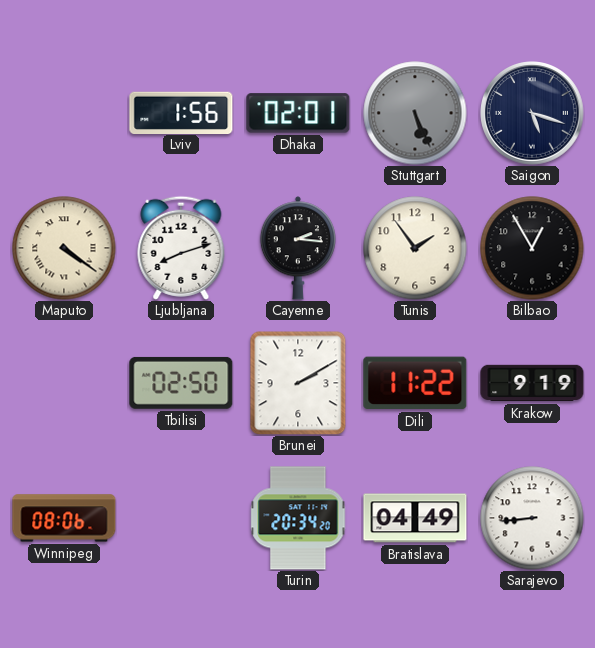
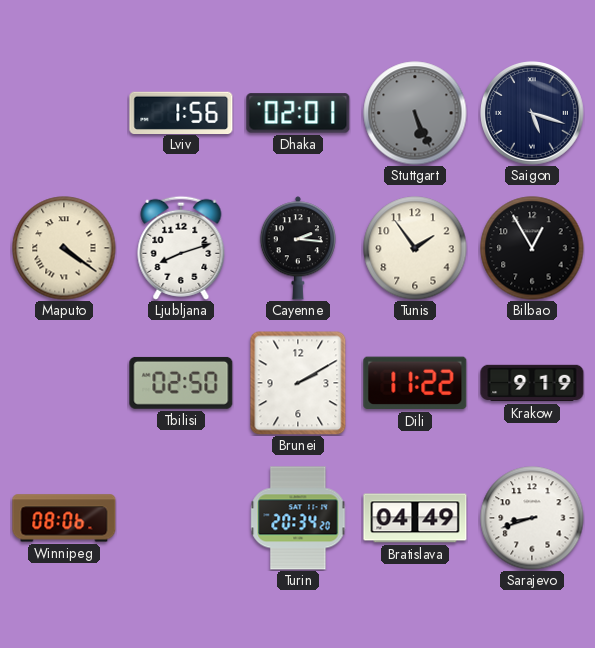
Sarajevo: 8:44 -> 8:42
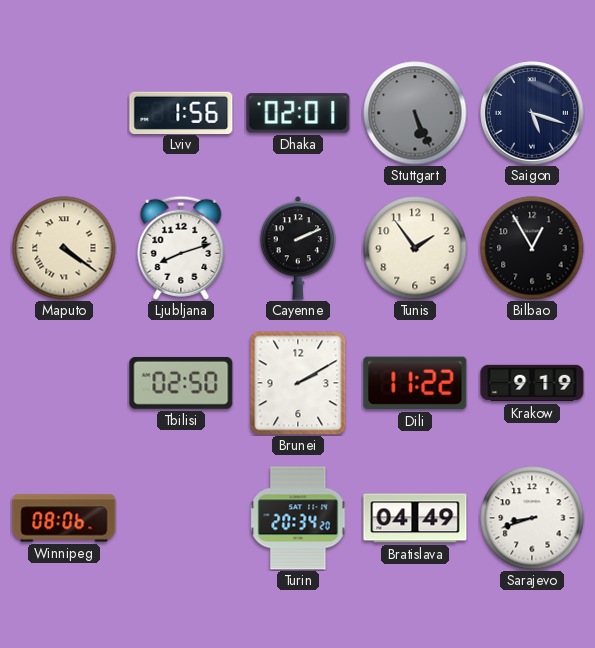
Cayenne: 2:16 -> 2:11
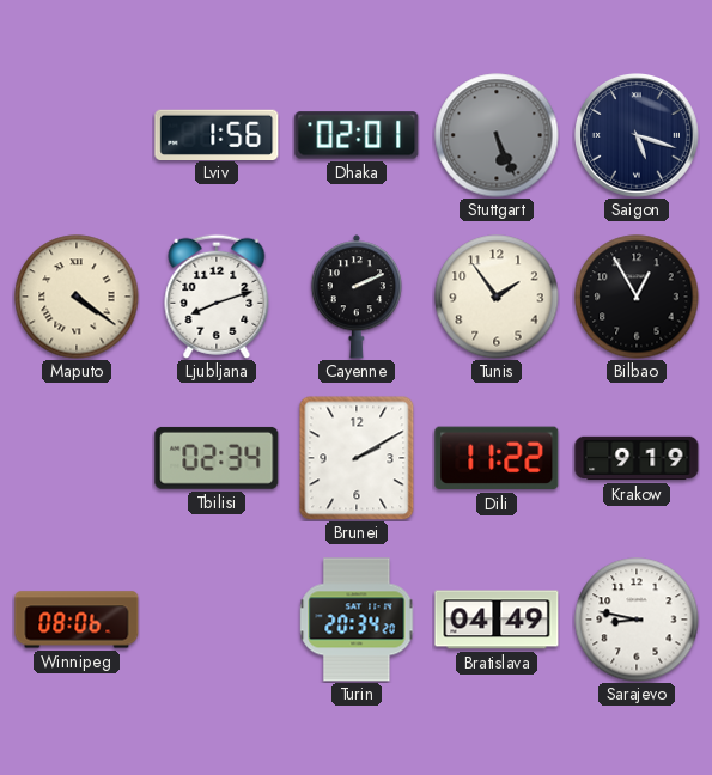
Tbilisi: 02:50 -> 02:34
Sarajevo: 8:42 -> 8:47
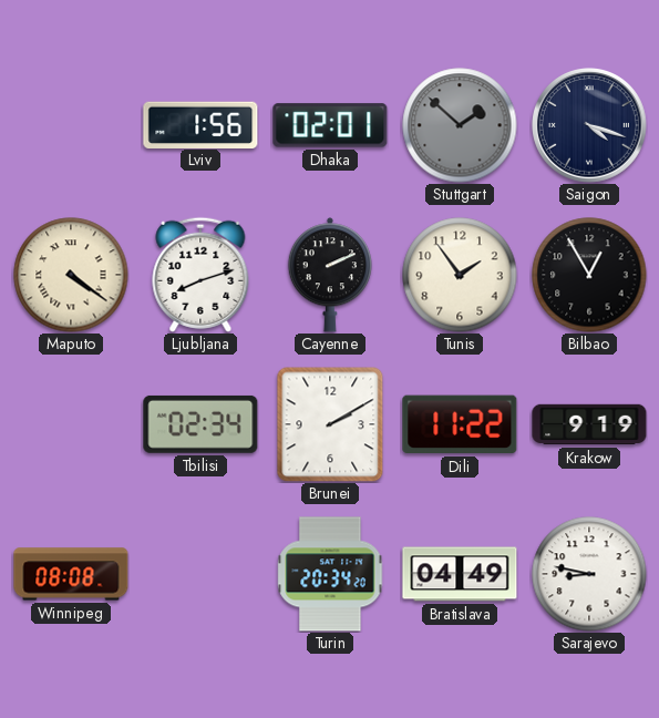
Stuttgart: 5:26 -> 1:52
Saigon: 5:18 -> 4:18
Winnipeg: 08:06 -> 08:08
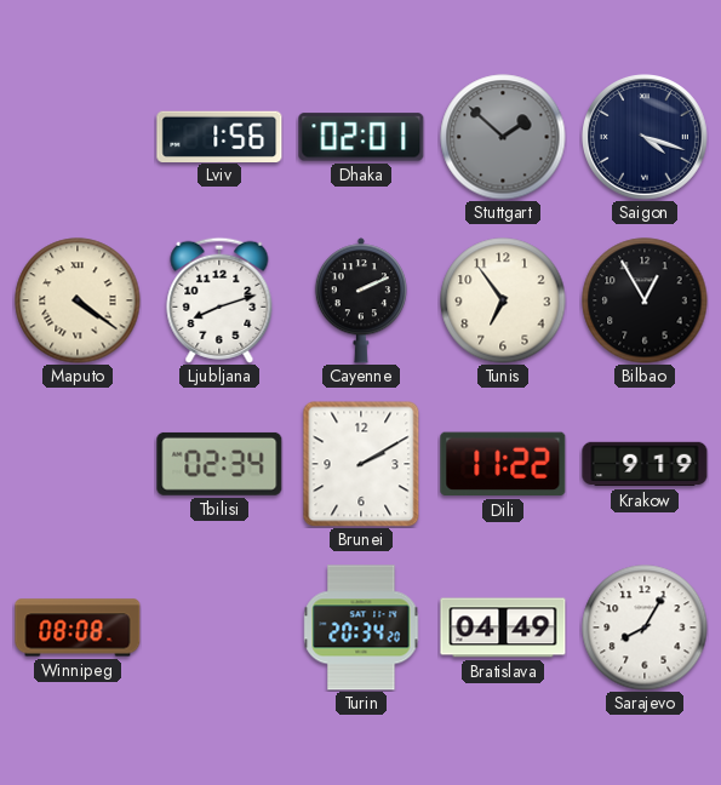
Tunis: 1:54 -> 6:54
Sarajevo: 8:47 -> 8:05
